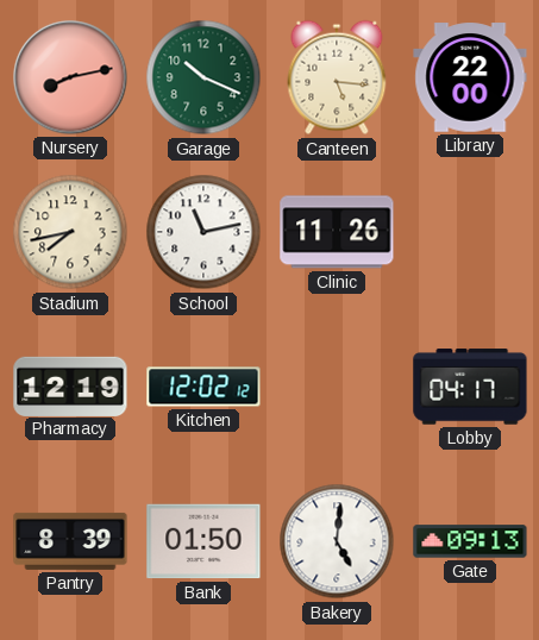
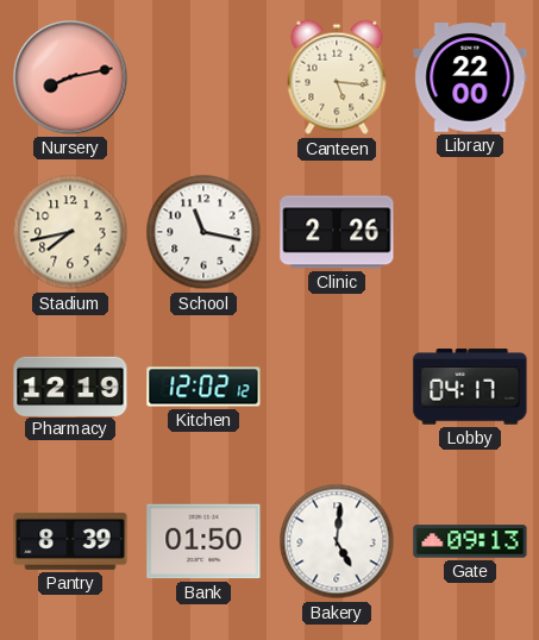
Garage: 10:19 -> none
School: 11:13 -> 11:17
Clinic: 11:26 -> 2:26
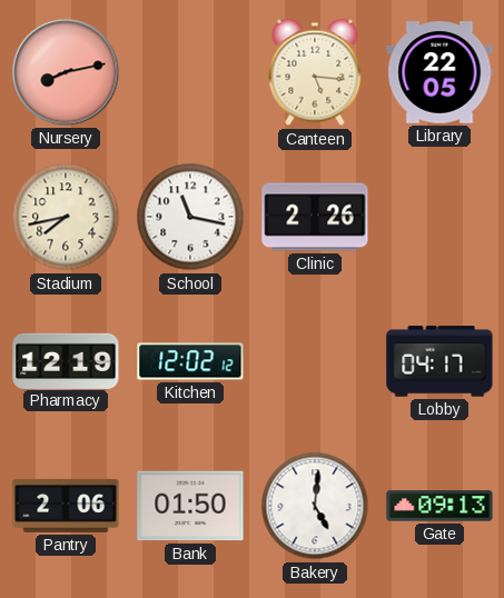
Library: 22:00 -> 22:05
Pantry: 8:39 -> 2:06
